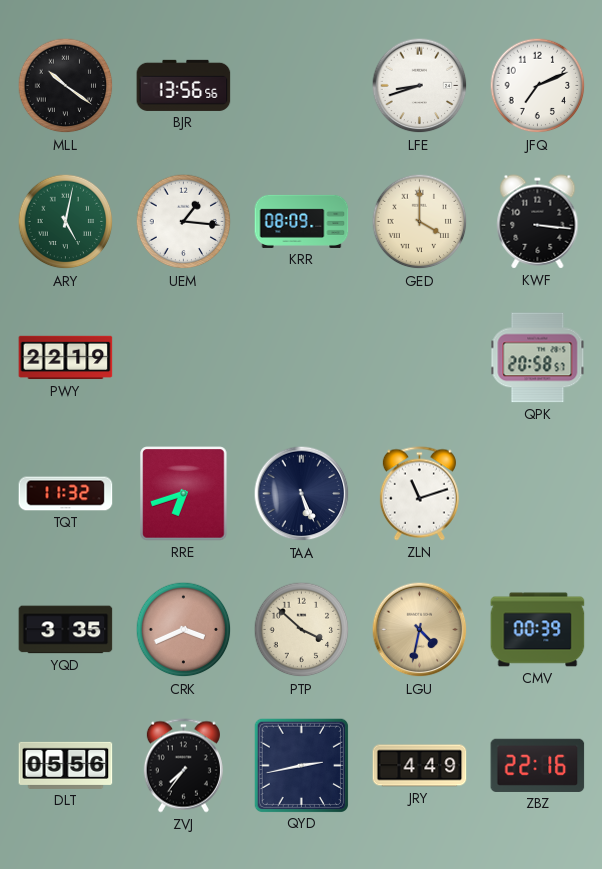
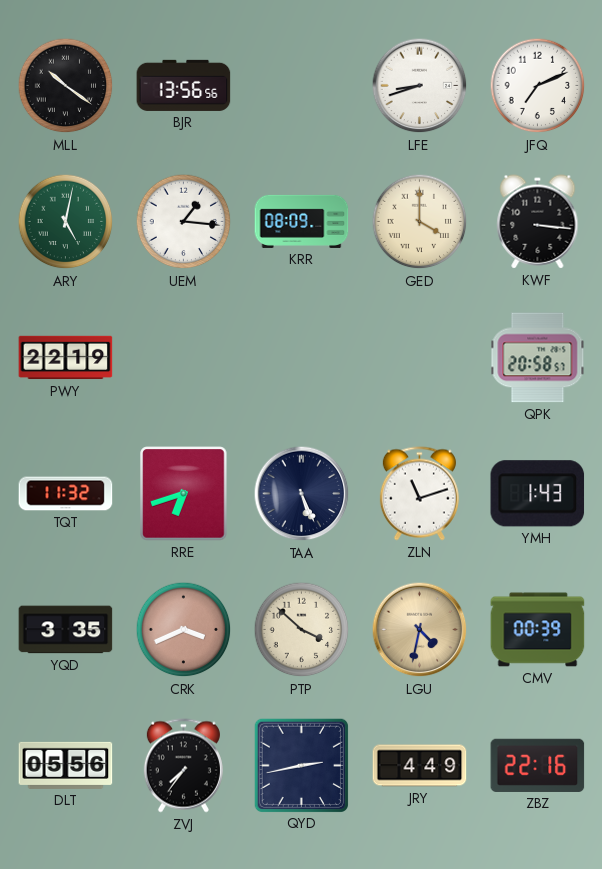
YMH: none -> 1:43
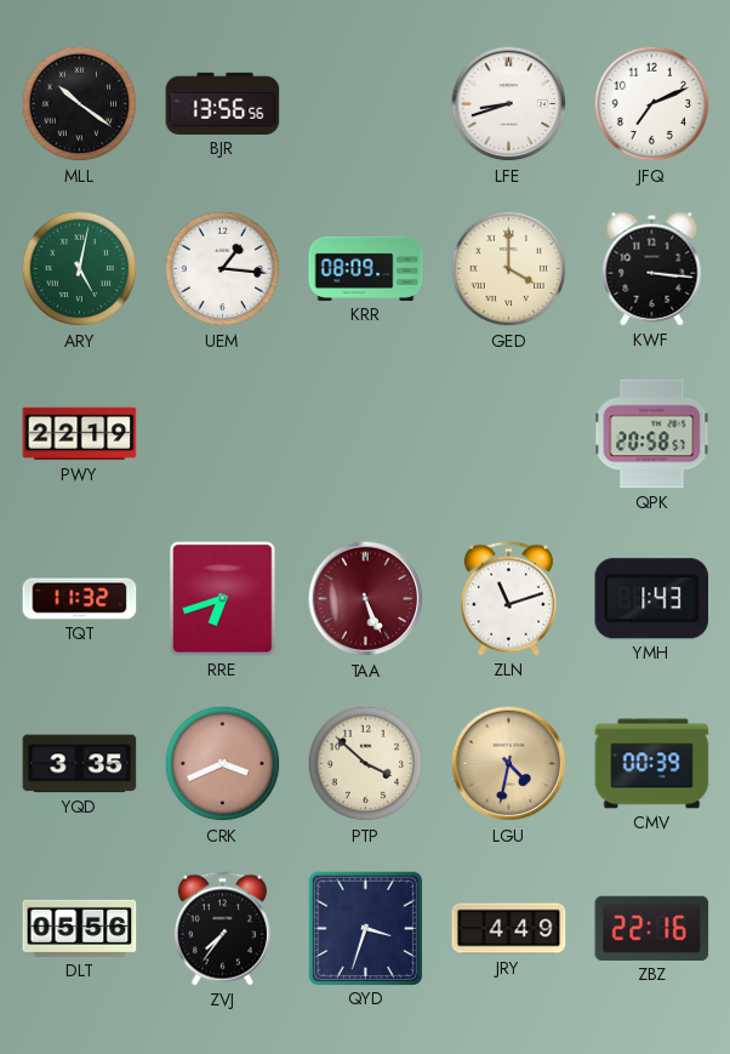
TAA dial: navy -> burgundy
QYD: 2:43 -> 3:33
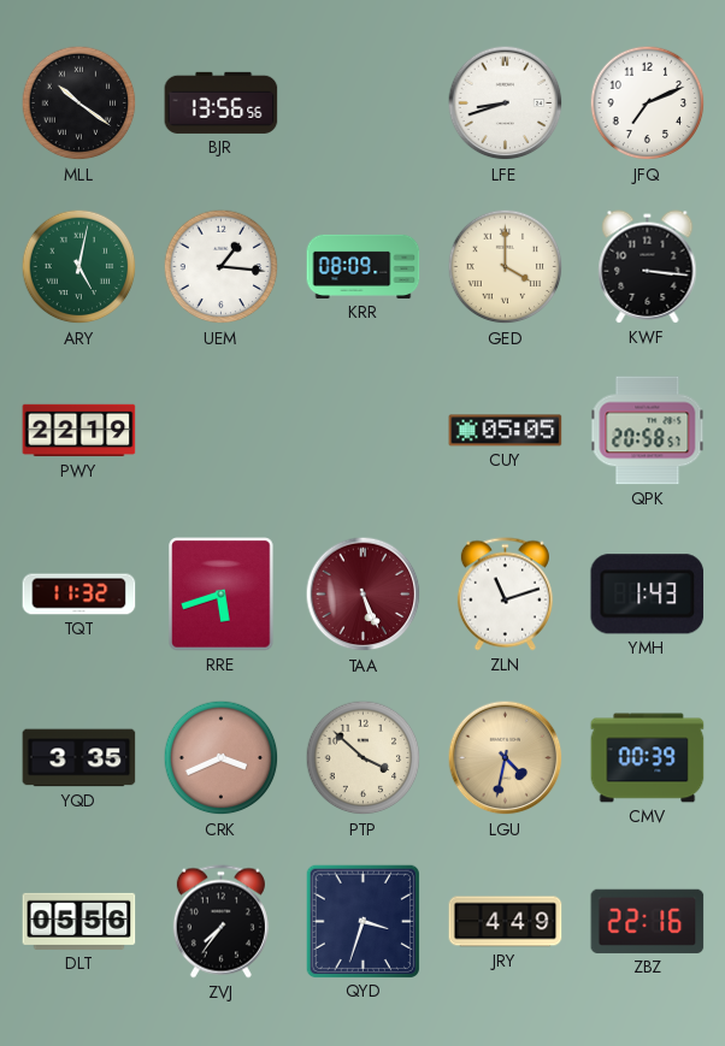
CUY: none -> 05:05
RRE: 6:42 -> 5:42
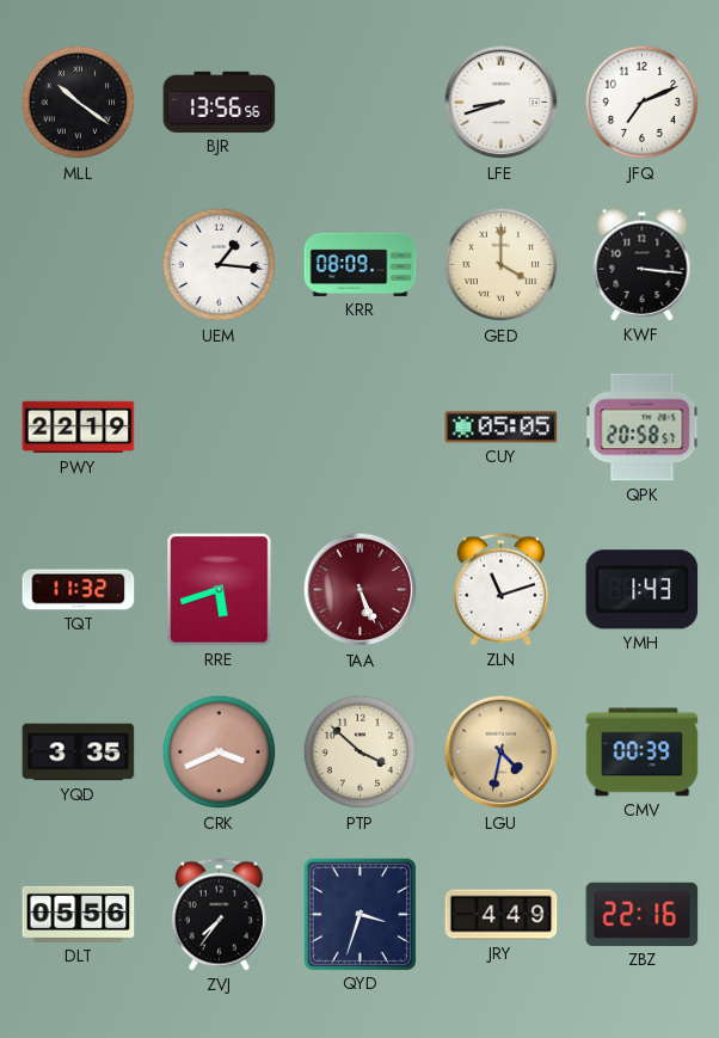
ARY: 5:02 -> none
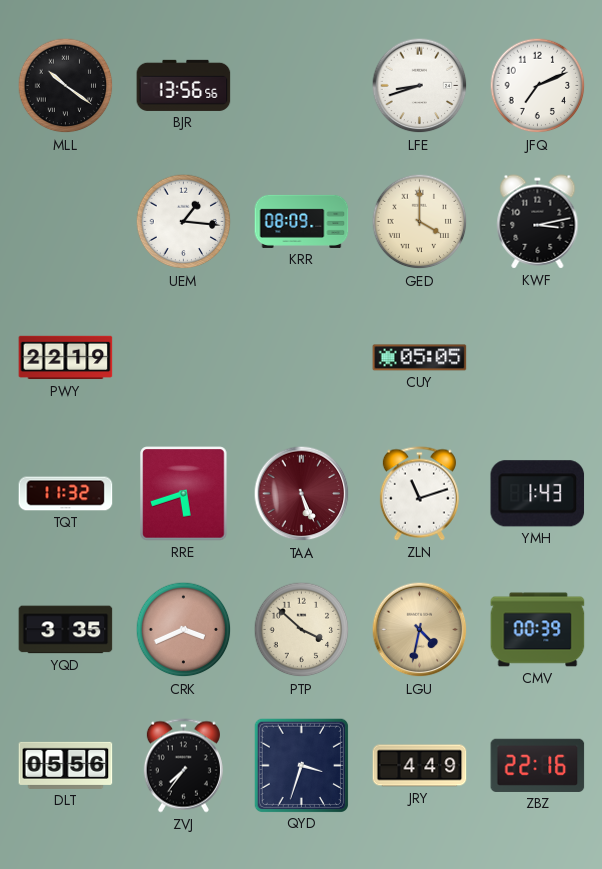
KWF: 3:16 -> 3:13
QPK: 20:58 -> none
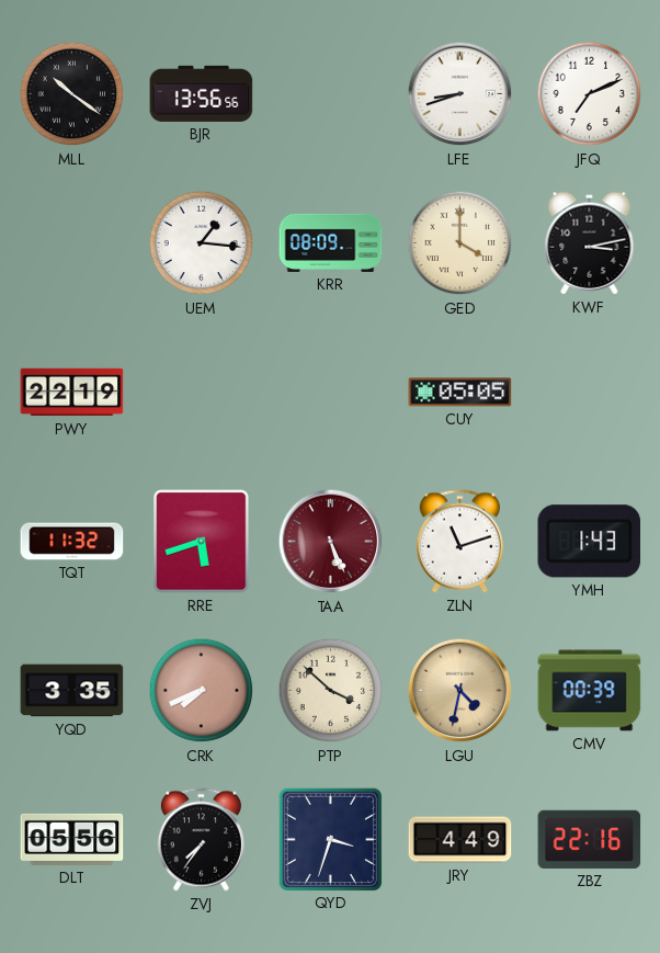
CRK: 3:41 -> 7:41
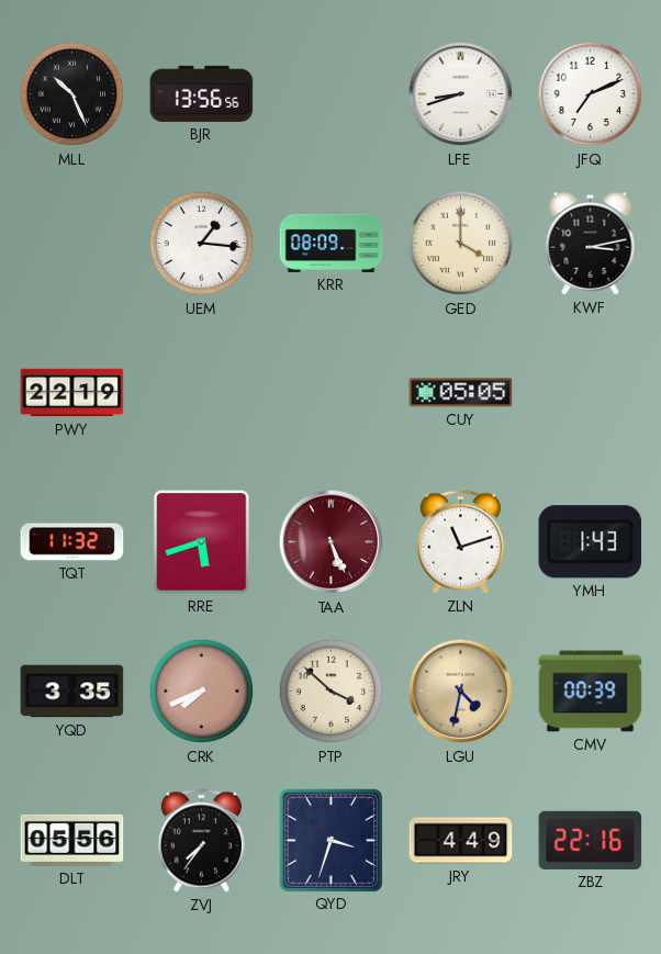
MLL: 10:21 -> 10:26
